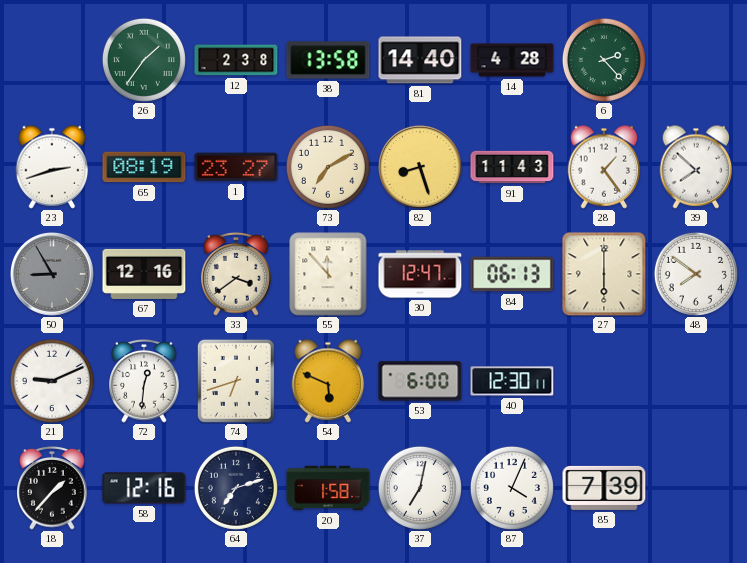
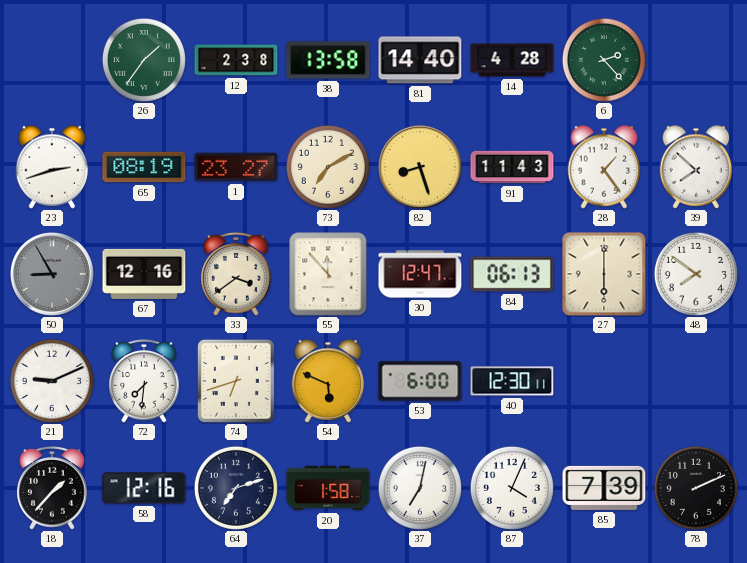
72: 12:31 -> 7:31
78: none -> 2:11
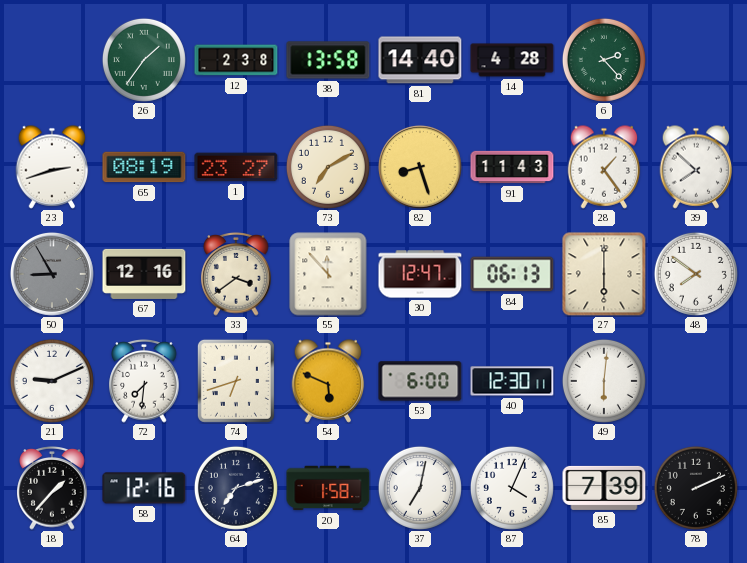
49: none -> 6:01
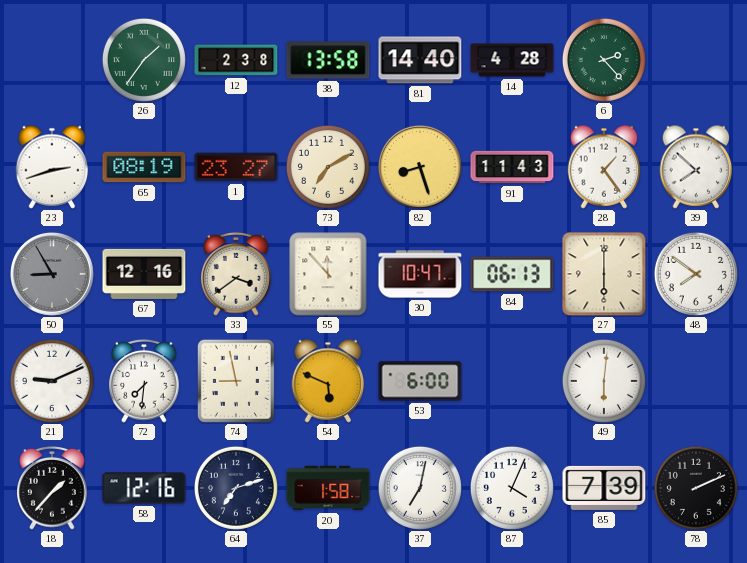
30: 12:47 -> 10:47
74: 6:42 -> 8:58
40: 12:30 -> none
